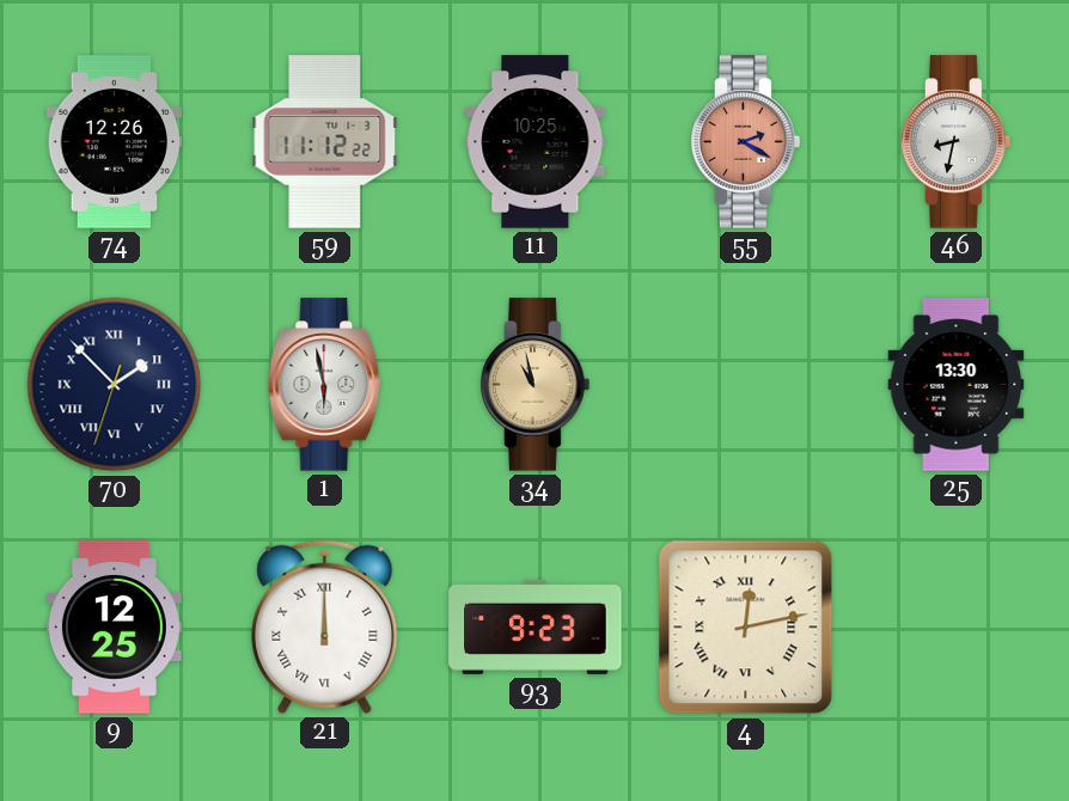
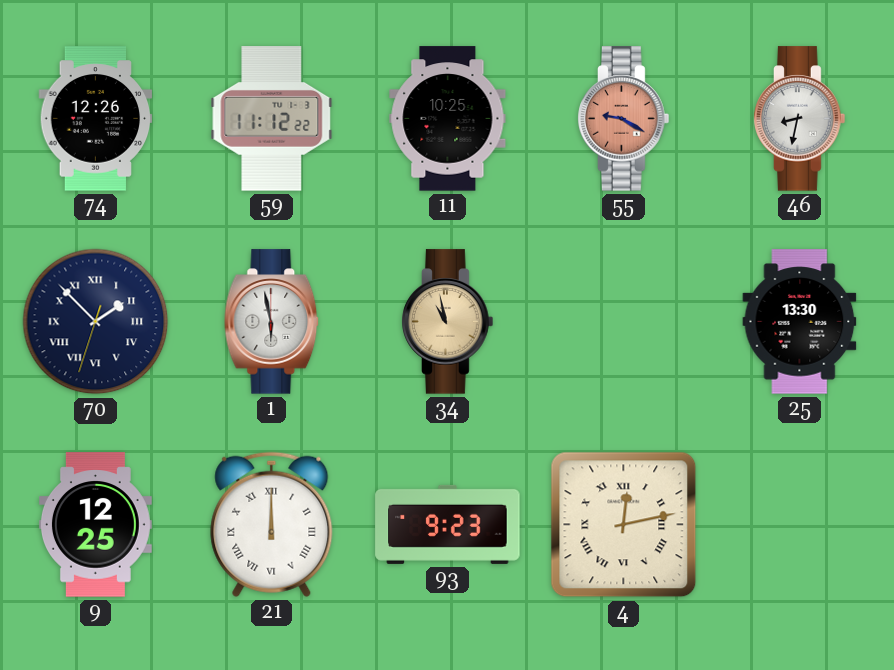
55: 2:20 -> 9:20
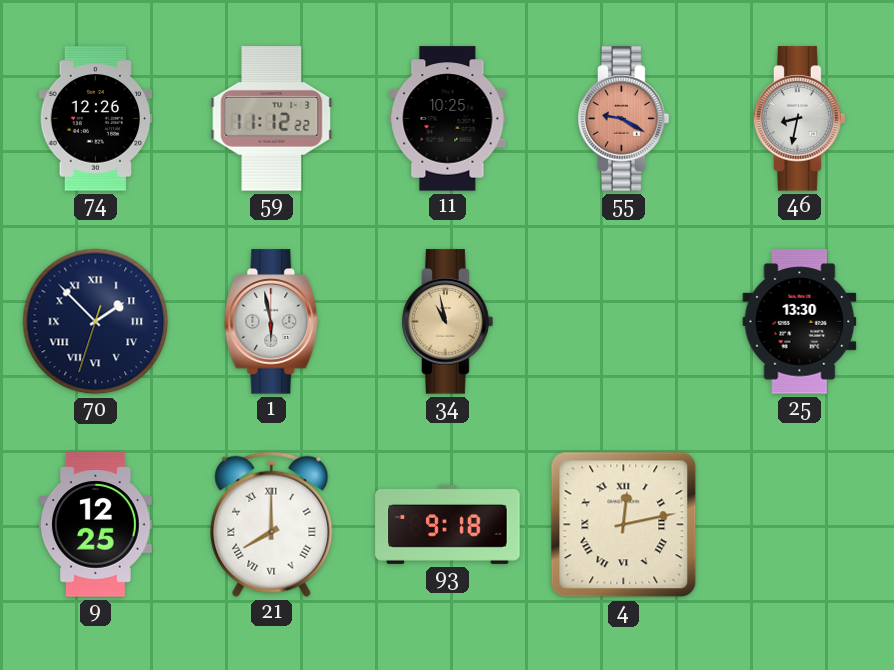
21: 12:00 -> 8:00
93: 9:23 -> 9:18
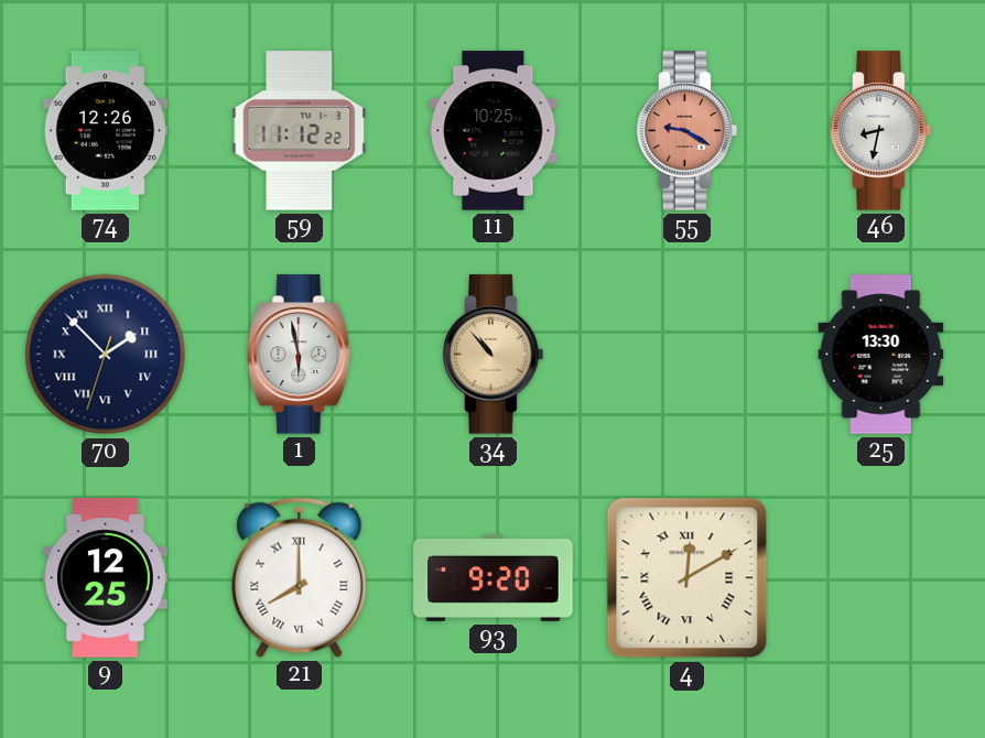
34: 10:58 -> 10:53
93: 9:18 -> 9:20
4: 12:13 -> 12:10
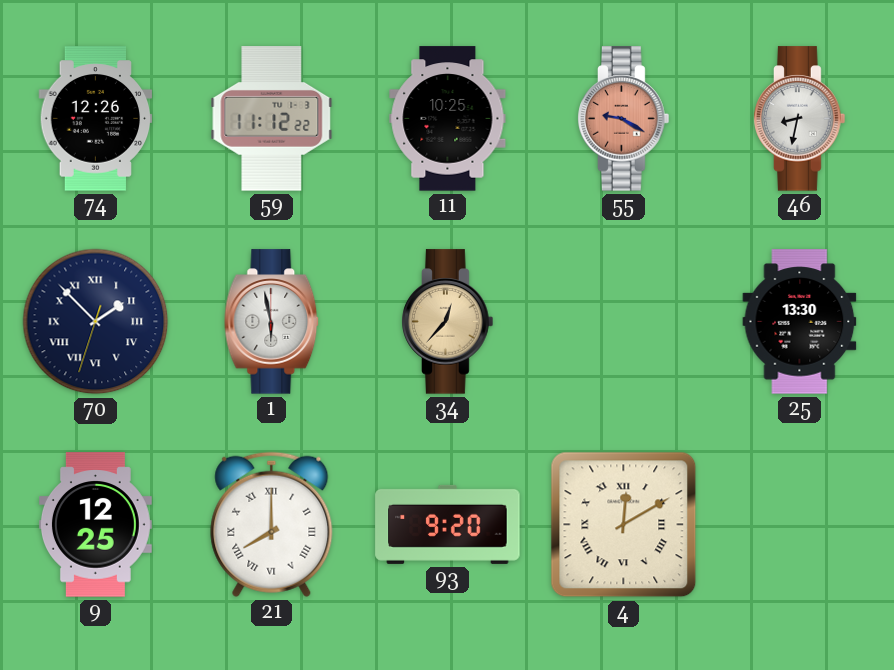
34: 10:53 -> 12:37
